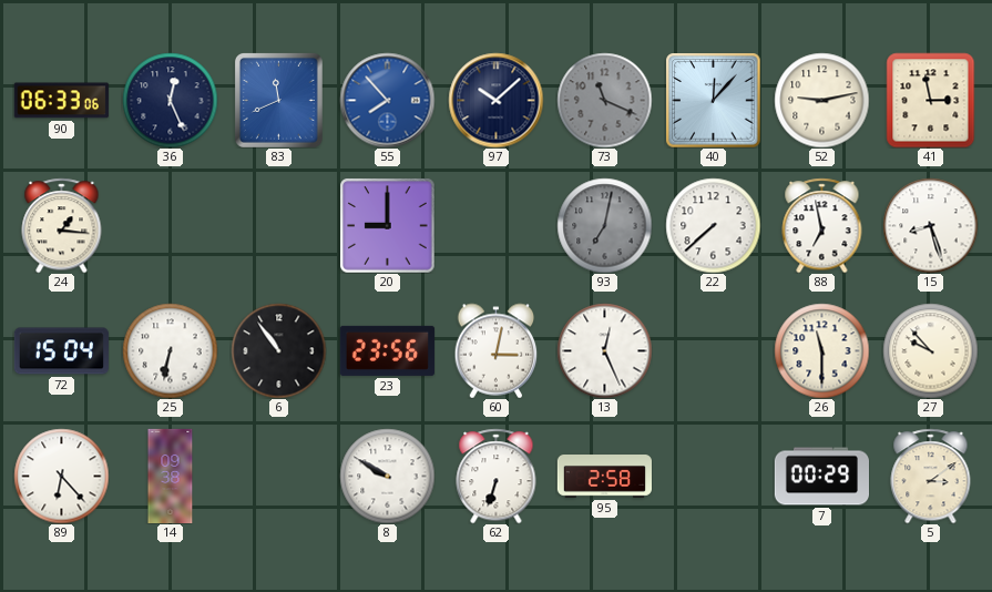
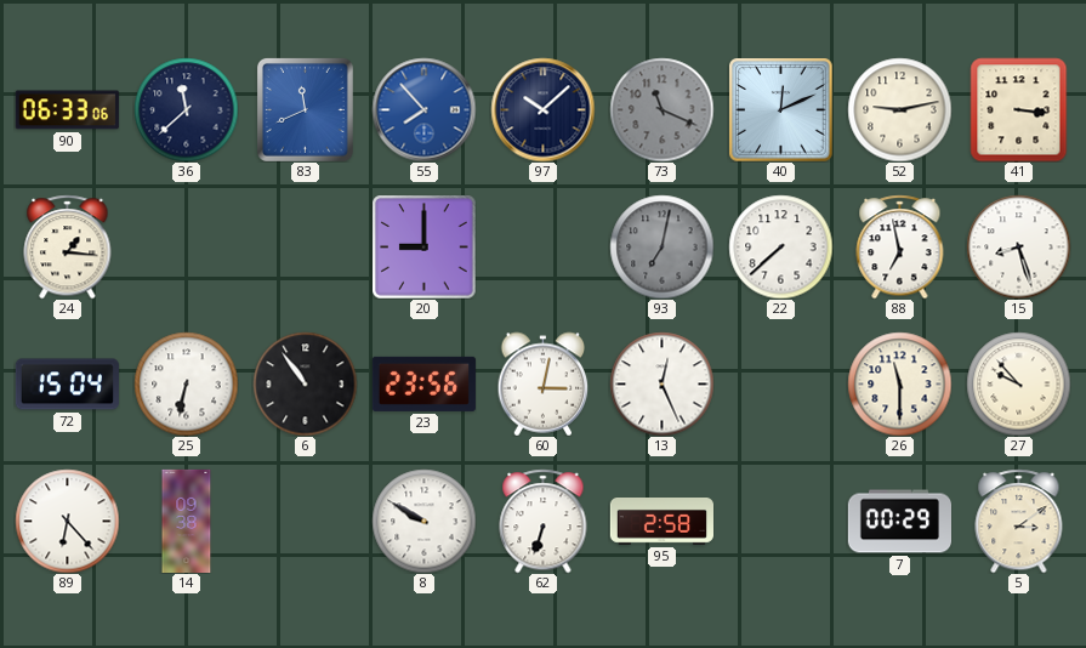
36: 12:26 -> 11:38
40: 12:07 -> 12:11
41: 2:58 -> 3:16
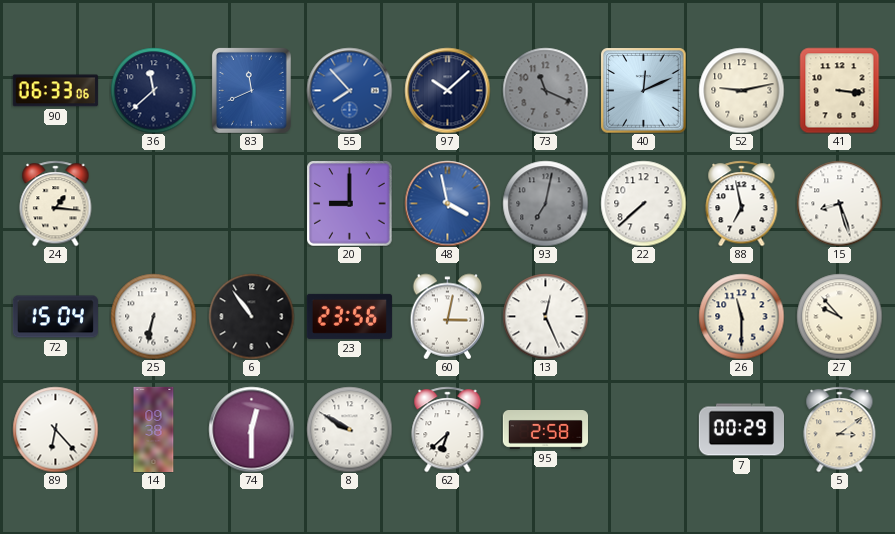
48: none -> 3:58
74: none -> 12:30
62: 6:33 -> 6:38
